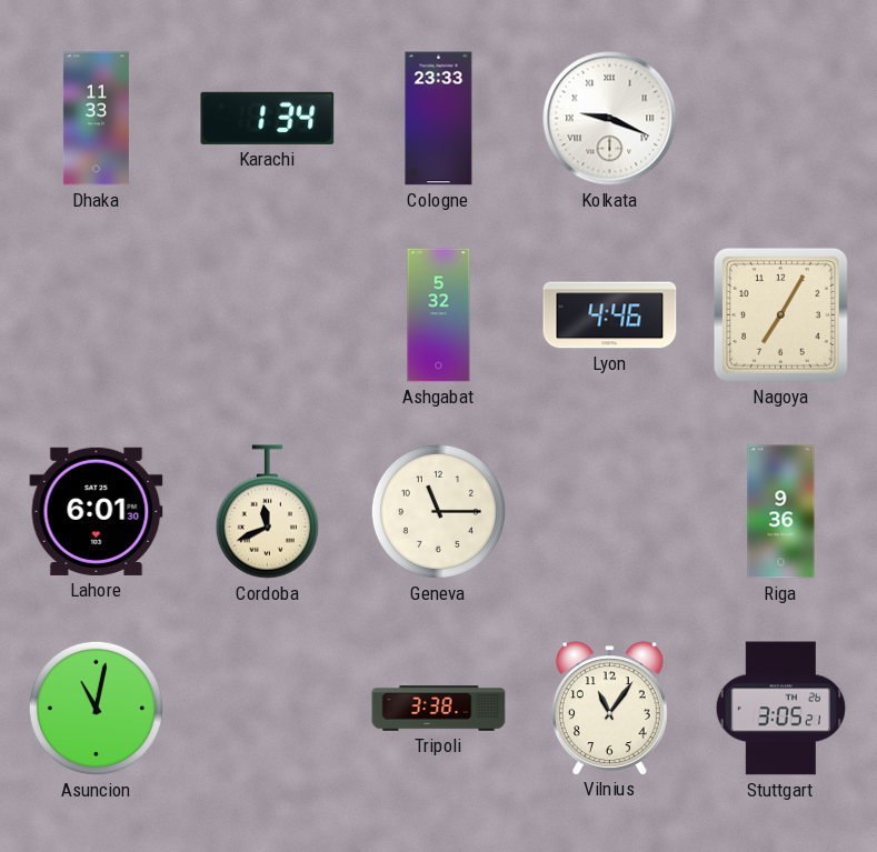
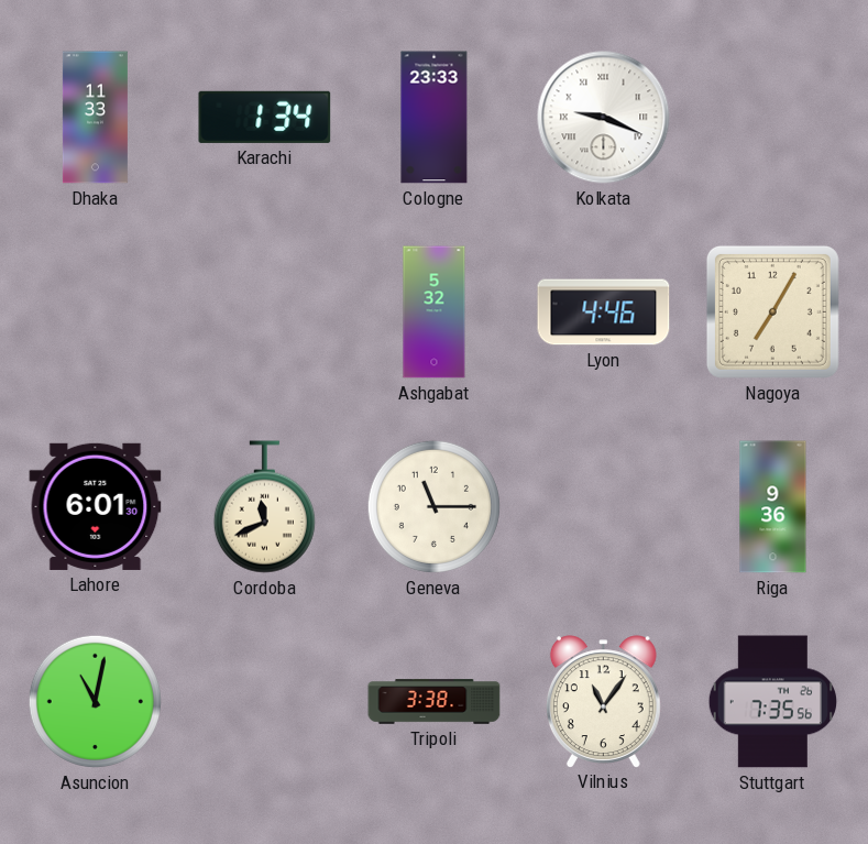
Stuttgart: 3:05 -> 7:35
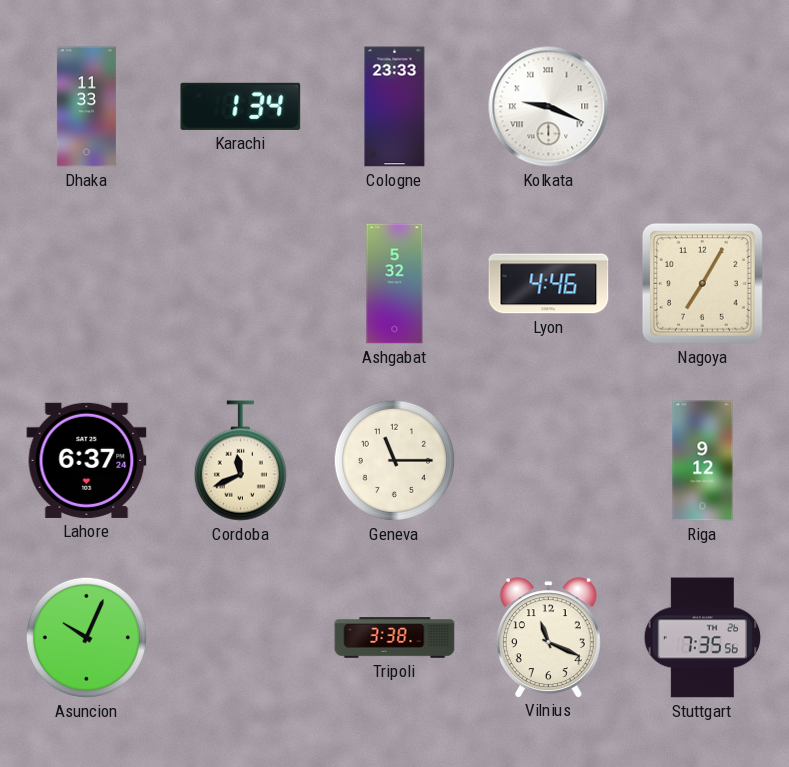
Lahore: 6:01 -> 6:37
Riga: 9:36 -> 9:12
Asuncion: 11:02 -> 10:04
Vilnius: 11:06 -> 11:19
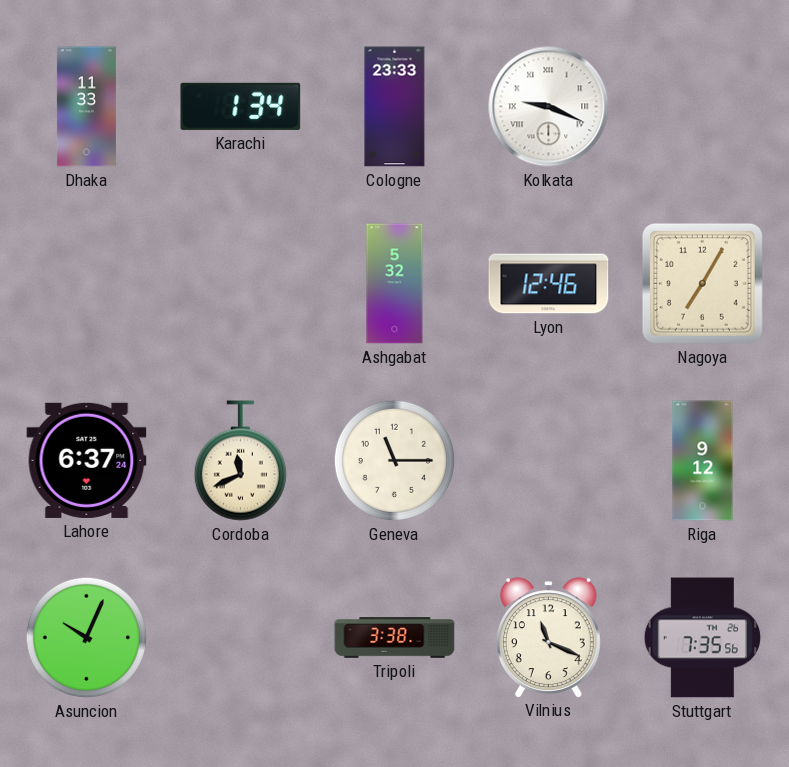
Lyon: 4:46 -> 12:46
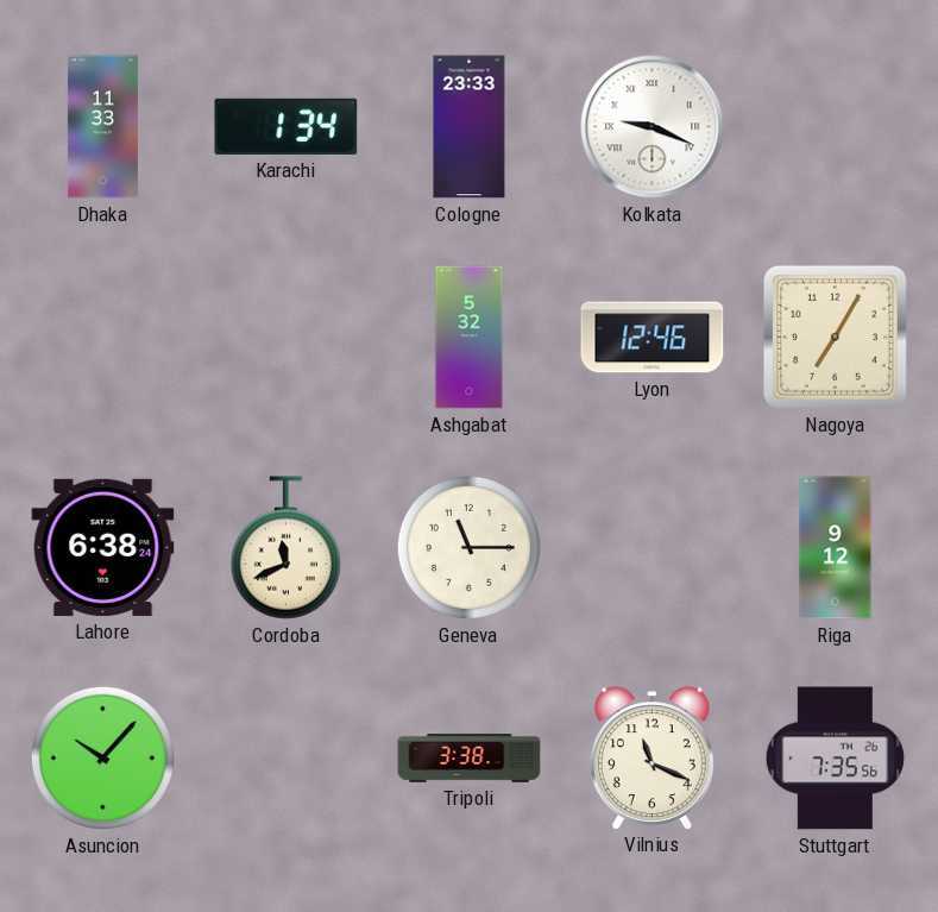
Lahore: 6:37 -> 6:38
Asuncion: 10:04 -> 10:07
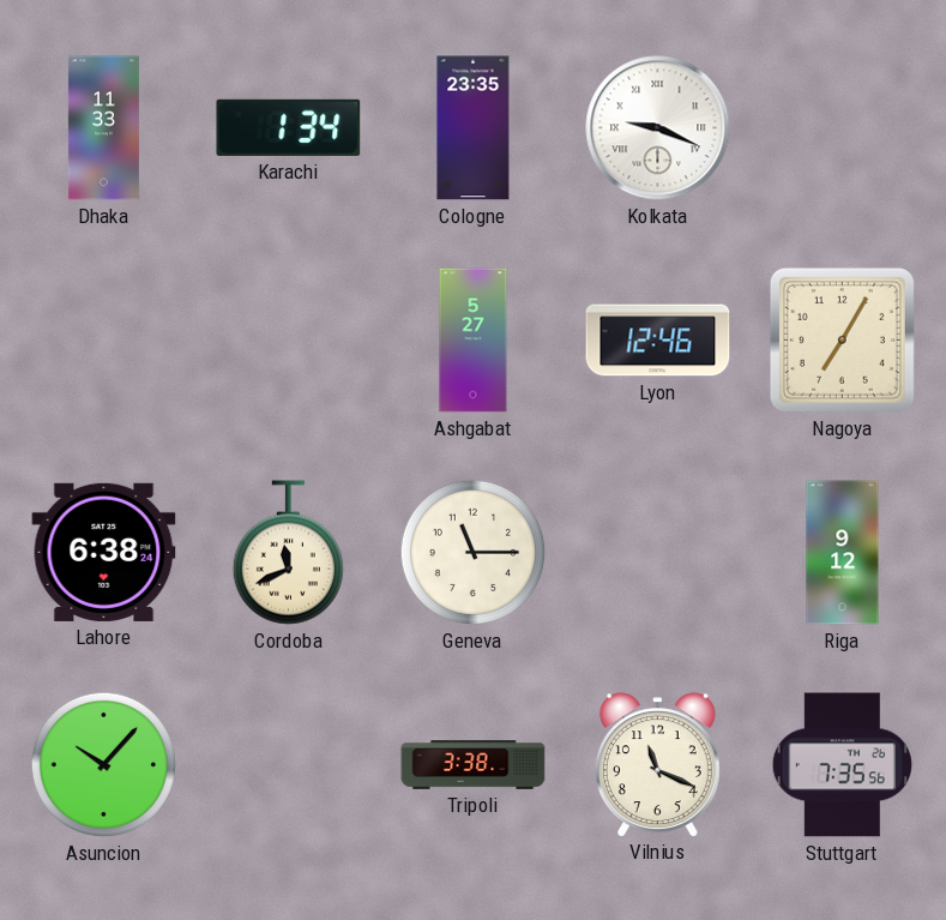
Cologne: 23:33 -> 23:35
Ashgabat: 5:32 -> 5:27
